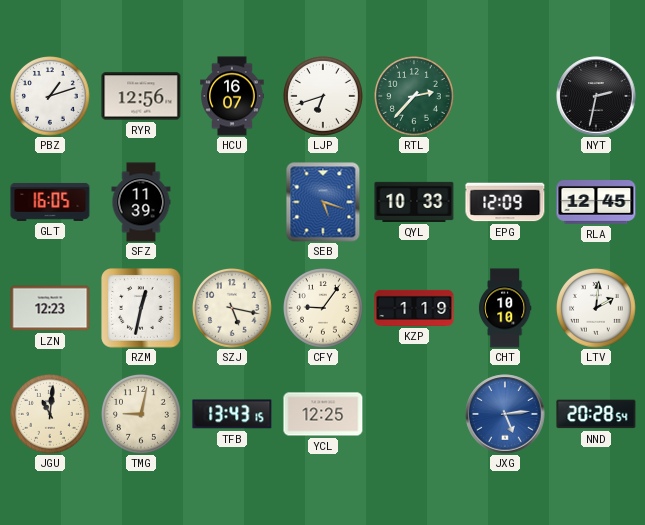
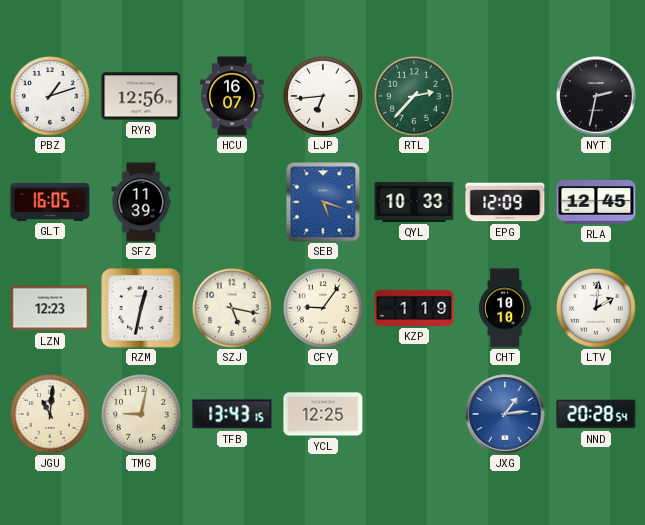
LJP: 6:42 -> 6:44
JXG: 5:14 -> 1:14
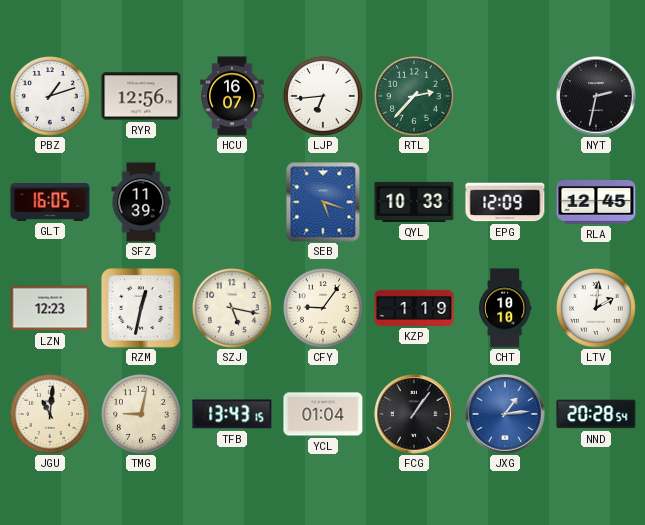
YCL: 12:25 -> 01:04
FCG: none -> 1:06
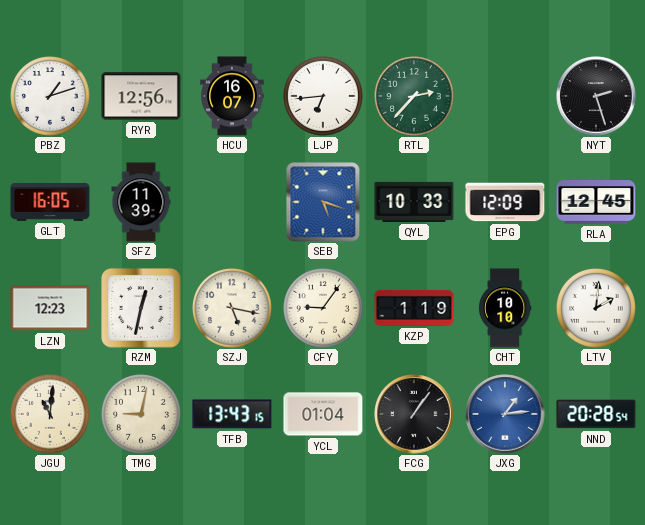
NYT: 2:32 -> 2:27
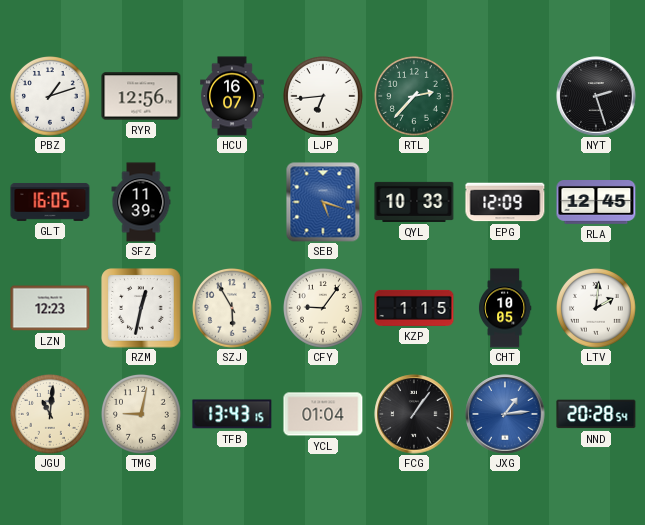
SZJ: 5:17 -> 5:55
KZP: 1:19 -> 1:15
CHT: 10:10 -> 10:05
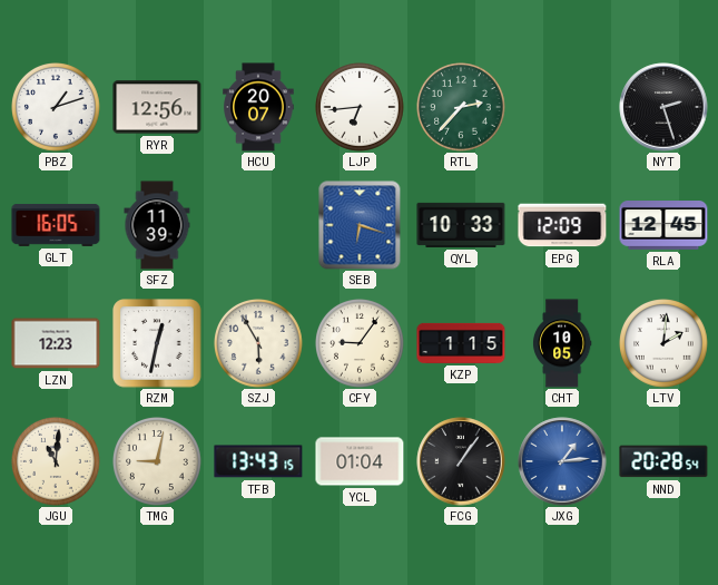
HCU: 16:07 -> 20:07
SEB: 5:18 -> 6:18
